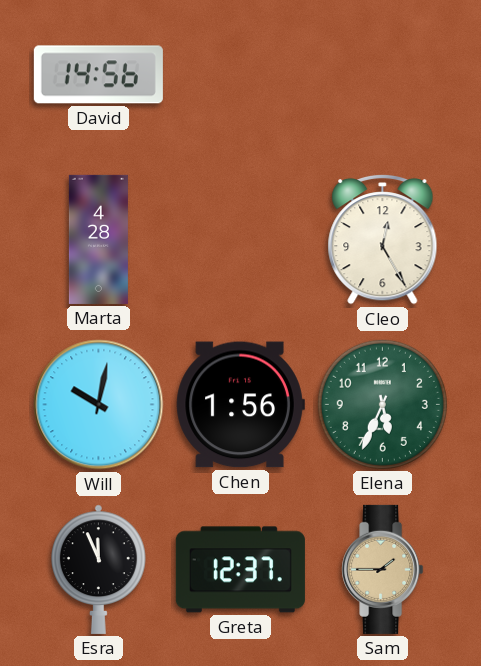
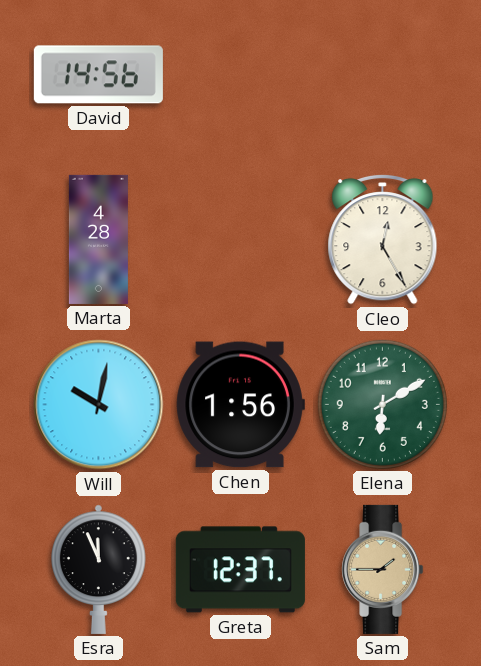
Elena: 5:34 -> 6:10
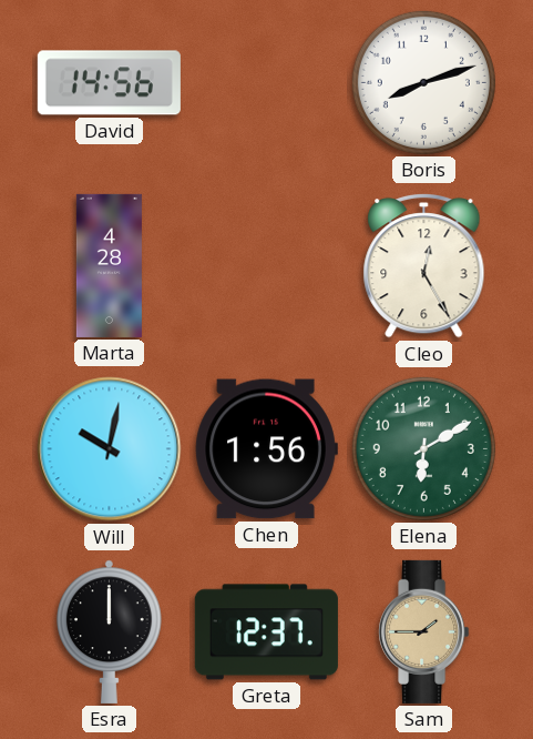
Boris: none -> 8:12
Esra: 11:56 -> 12:00
